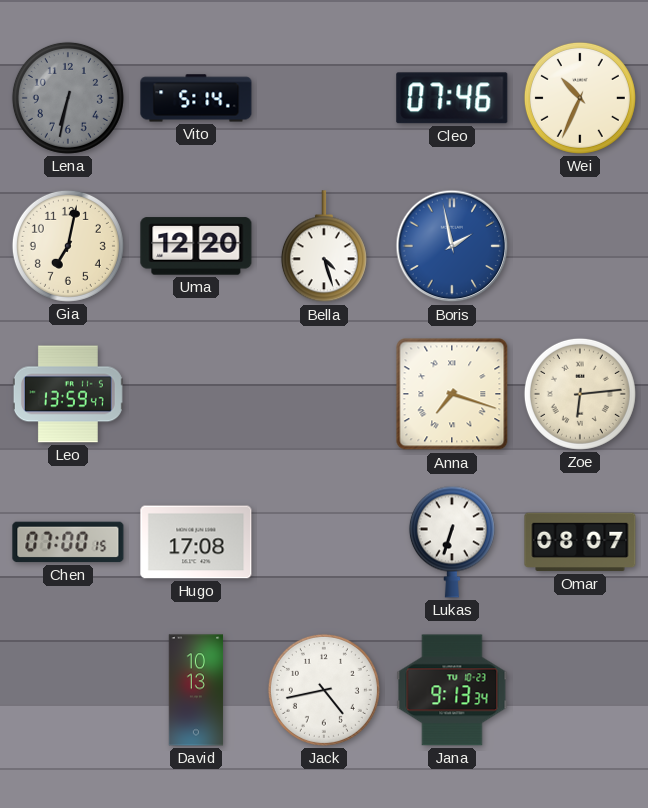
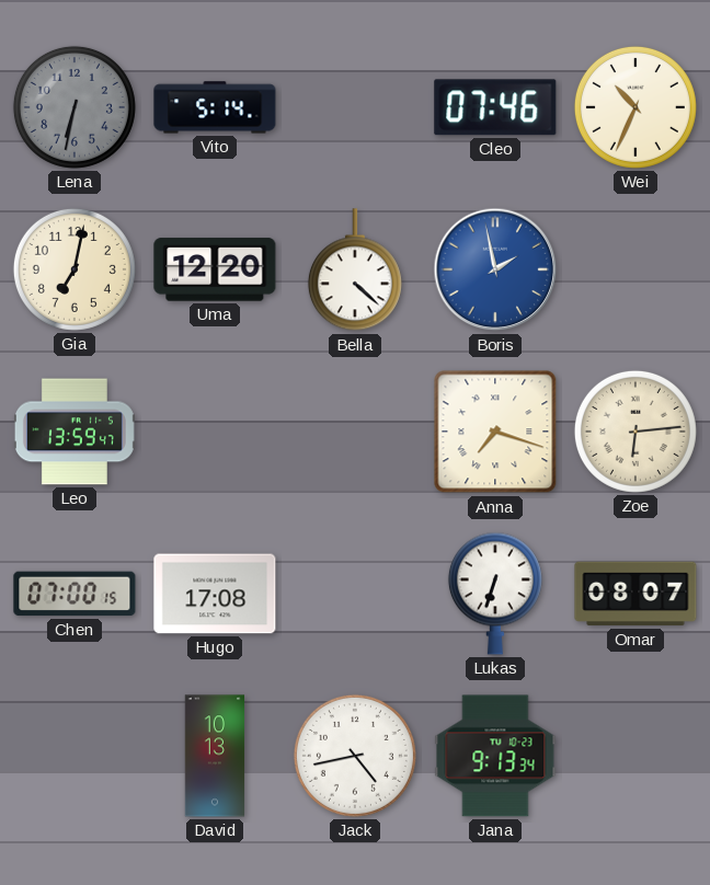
Bella: 4:27 -> 4:22
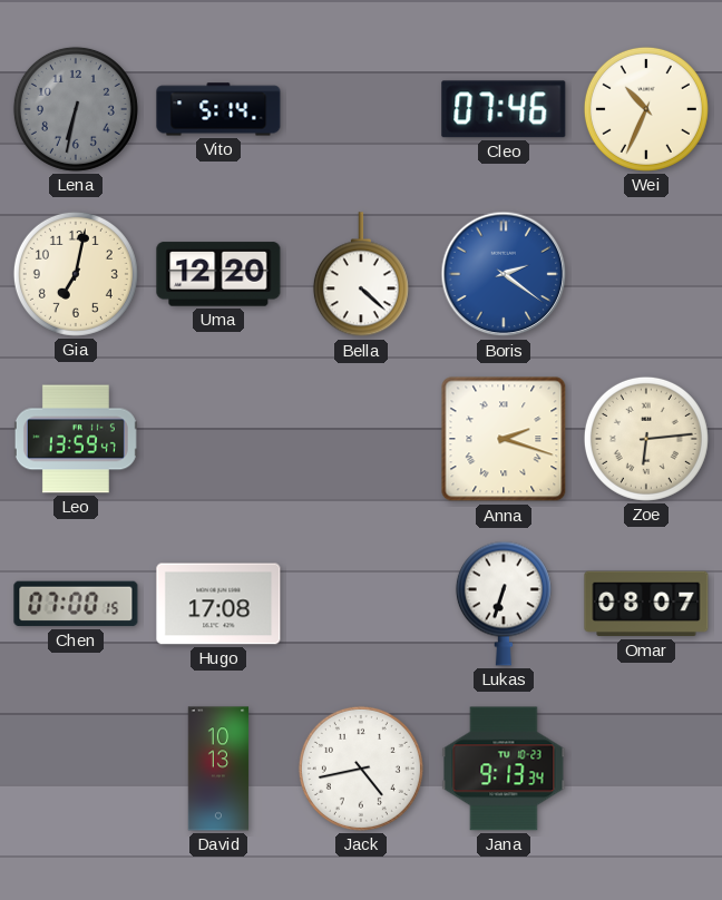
Boris: 1:58 -> 2:21
Anna: 7:18 -> 2:18
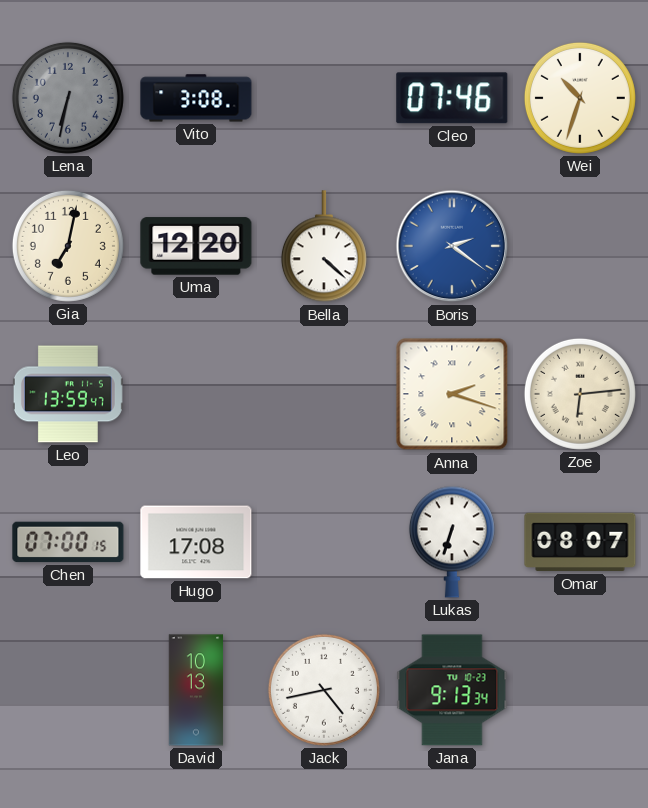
Vito: 5:14 -> 3:08
Wei: 10:34 -> 10:33
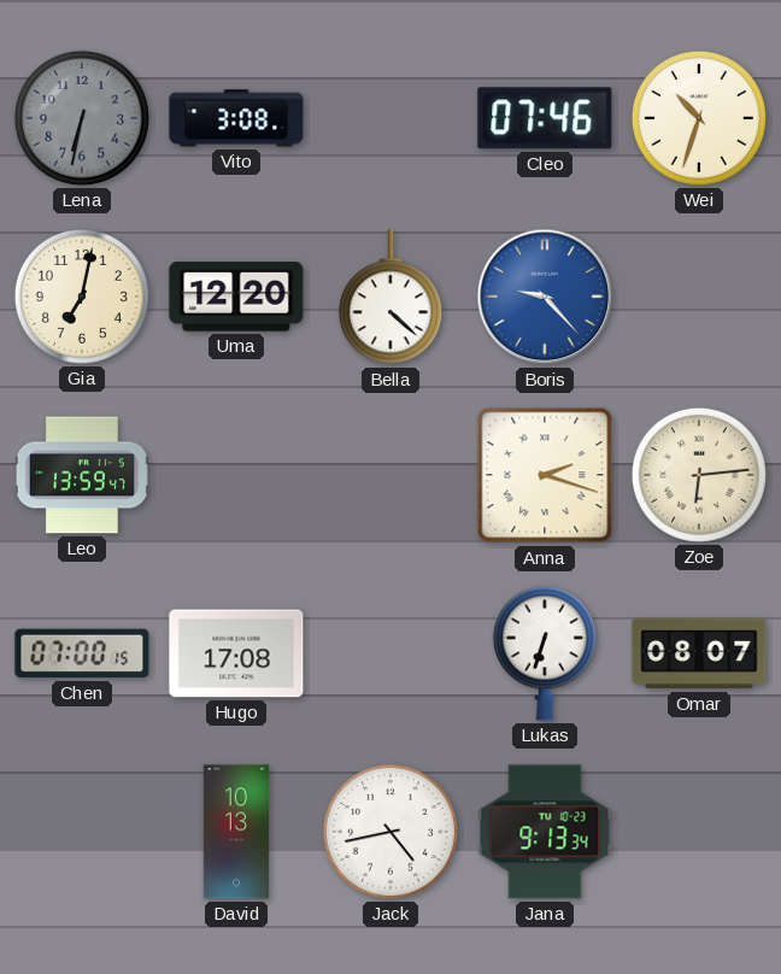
Boris: 2:21 -> 9:23
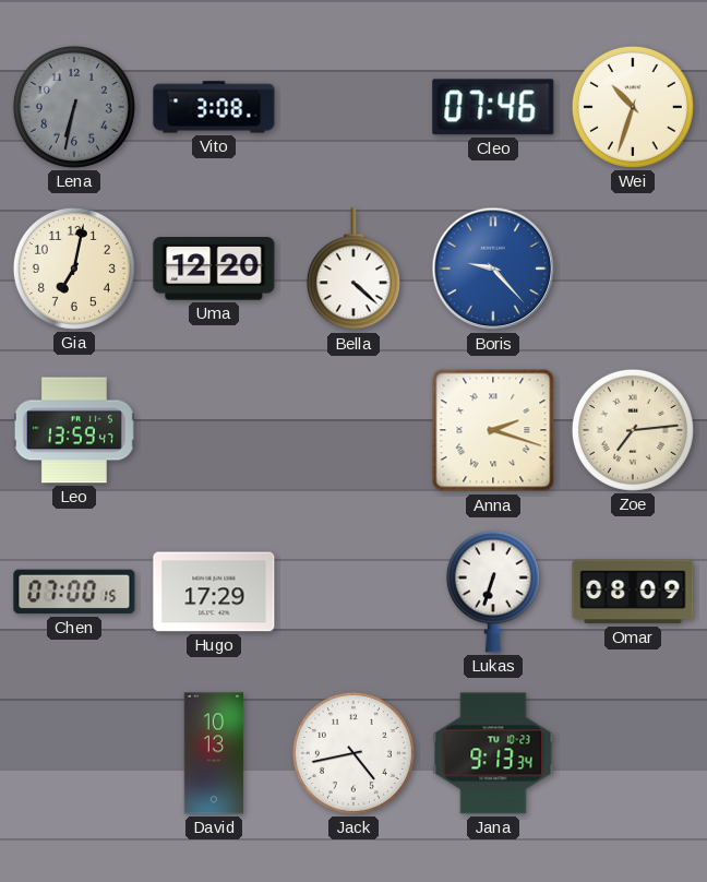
Zoe: 6:14 -> 7:14
Hugo: 17:08 -> 17:29
Omar: 08:07 -> 08:09
